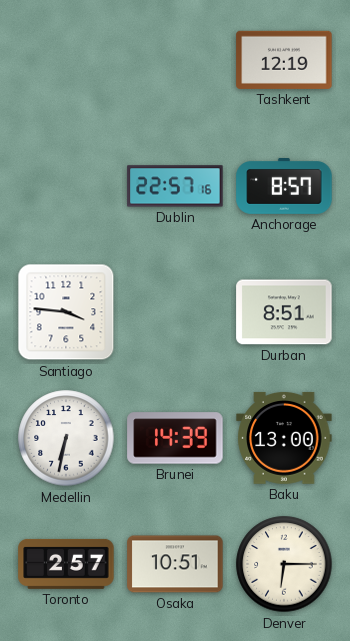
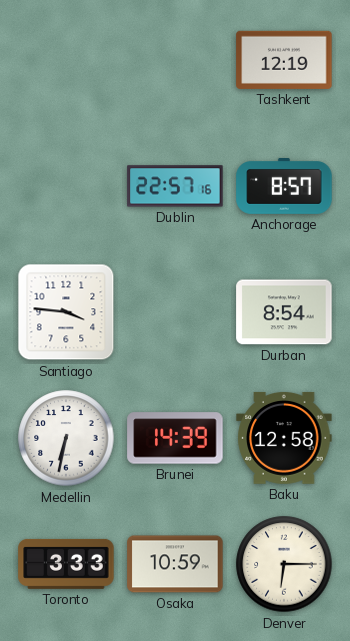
Durban: 8:51 -> 8:54
Baku: 13:00 -> 12:58
Toronto: 2:57 -> 3:33
Osaka: 10:51 -> 10:59
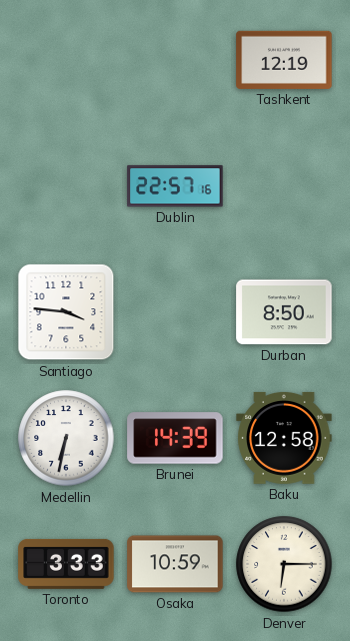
Anchorage: 8:57 -> none
Durban: 8:54 -> 8:50
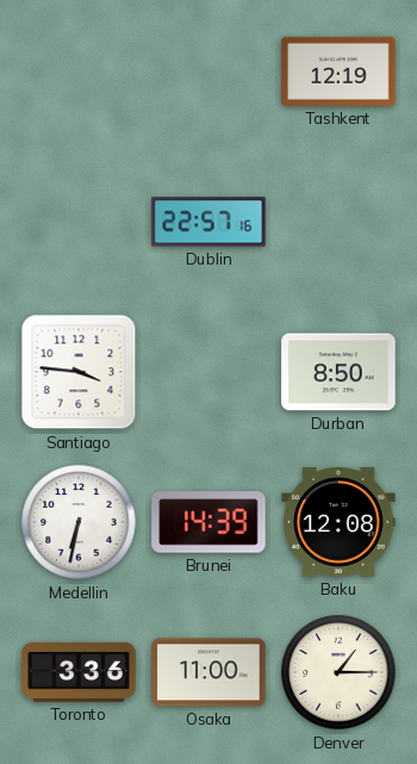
Baku: 12:58 -> 12:08
Toronto: 3:33 -> 3:36
Osaka: 10:59 -> 11:00
Denver: 6:15 -> 1:15
